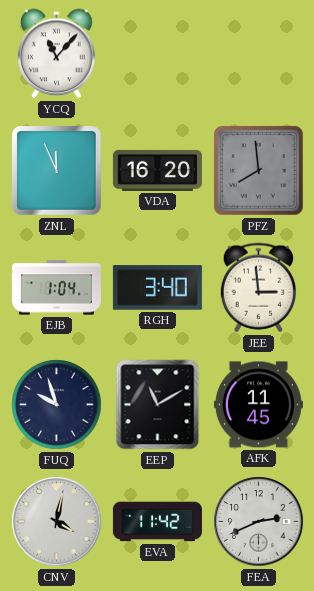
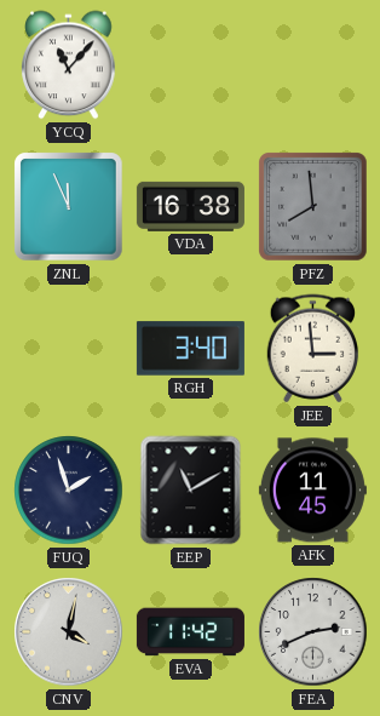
VDA: 16:20 -> 16:38
EJB: 1:04 -> none
FUQ: 9:57 -> 1:57
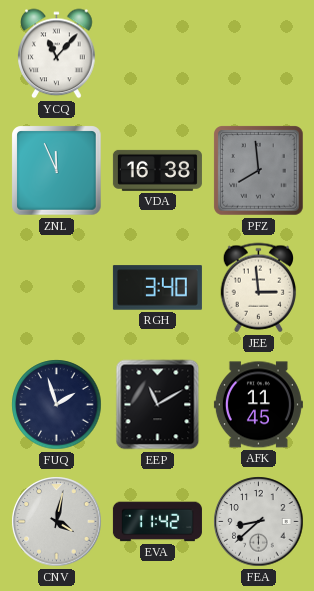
FEA: 2:41 -> 8:38
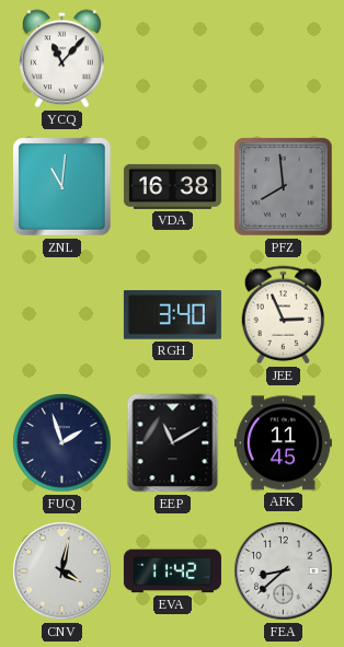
ZNL: 11:56 -> 11:01
JEE: 2:59 -> 2:56
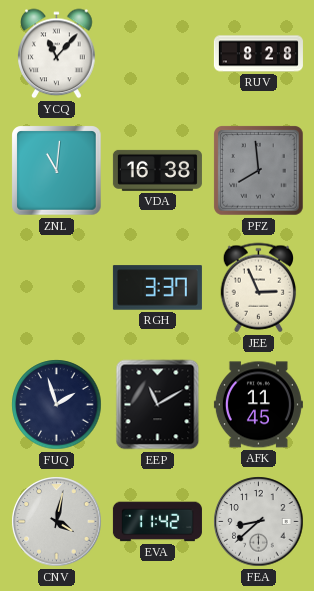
RUV: none -> 8:28
RGH: 3:40 -> 3:37
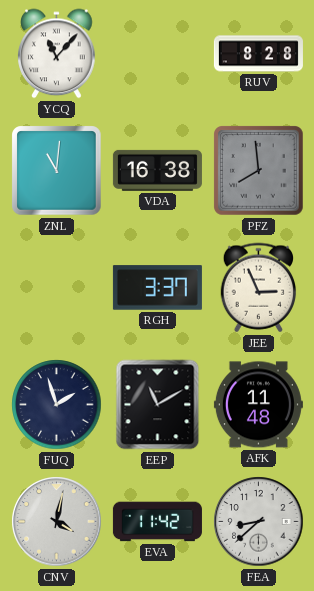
AFK: 11:45 -> 11:48
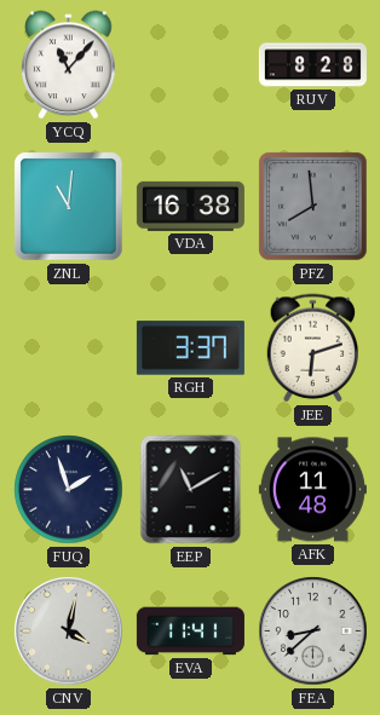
JEE: 2:56 -> 6:12
EVA: 11:42 -> 11:41
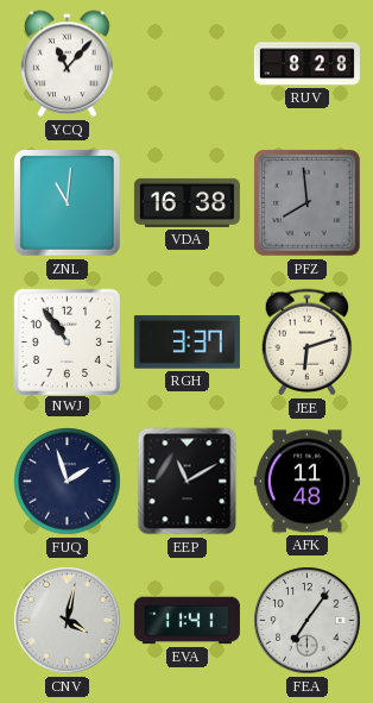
NWJ: none -> 10:54
FEA: 8:38 -> 7:06
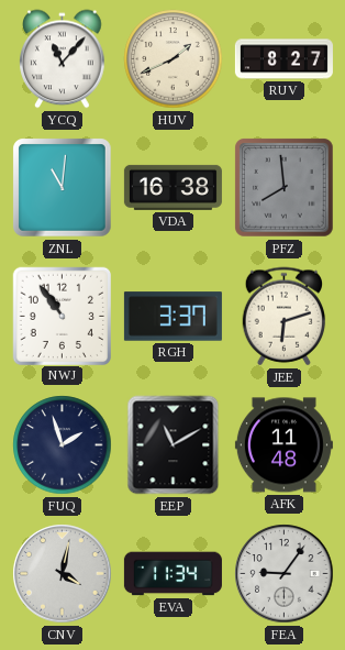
HUV: none -> 1:41
RUV: 8:28 -> 8:27
EVA: 11:41 -> 11:34
FEA: 7:06 -> 9:06
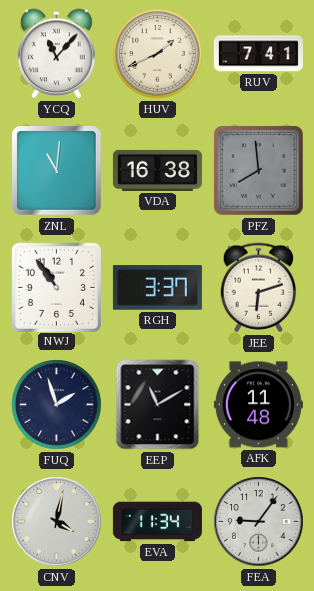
RUV: 8:27 -> 7:41
